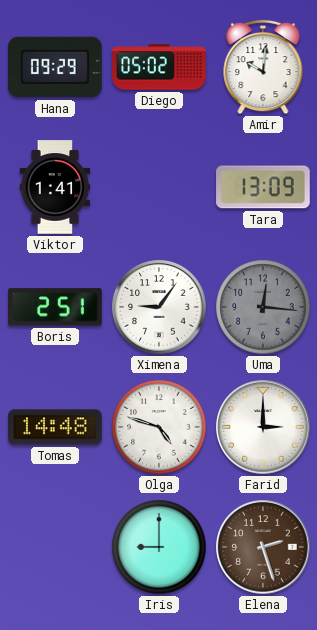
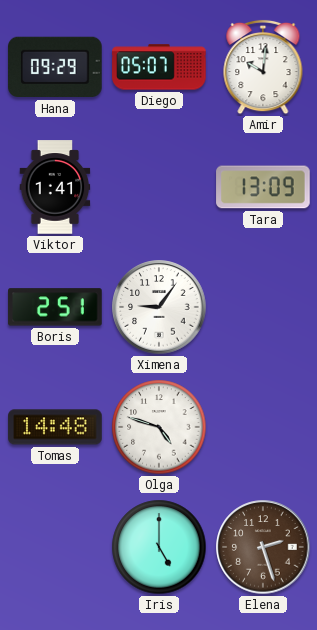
Diego: 05:02 -> 05:07
Uma: 12:16 -> none
Farid: 3:00 -> none
Iris: 9:00 -> 5:00
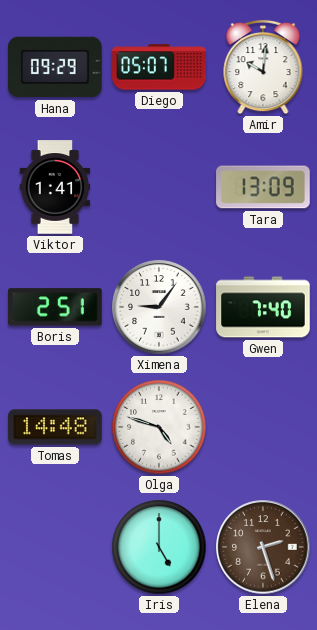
Gwen: none -> 7:40
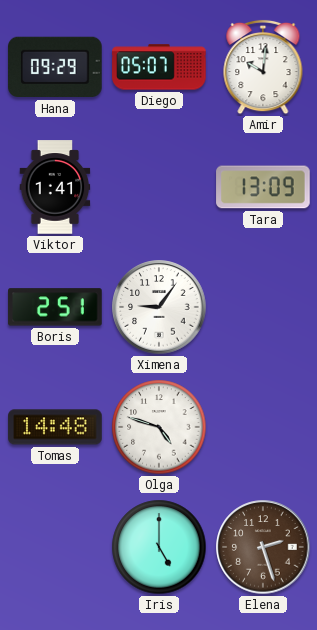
Gwen: 7:40 -> none
